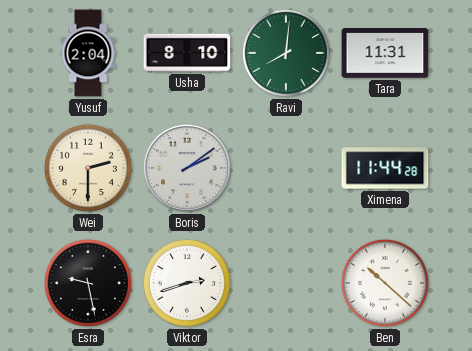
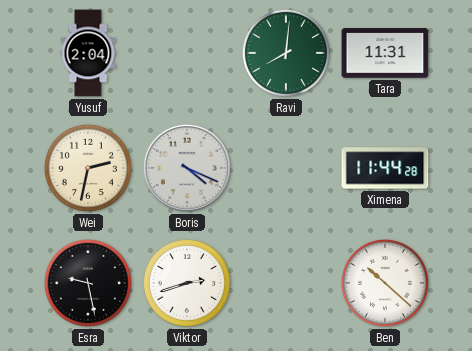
Usha: 8:10 -> none
Wei: 2:30 -> 2:32
Boris: 2:09 -> 4:19
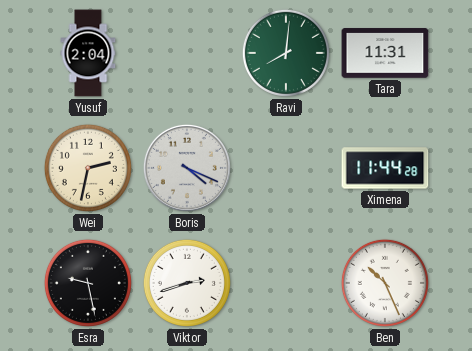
Ben: 10:22 -> 10:26
